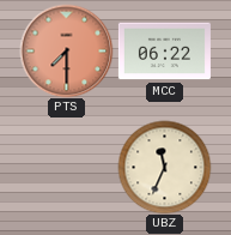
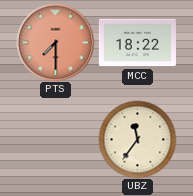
MCC: 06:22 -> 18:22
UBZ: 11:34 -> 11:36
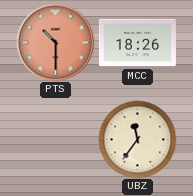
PTS: 7:30 -> 10:30
MCC: 18:22 -> 18:26
